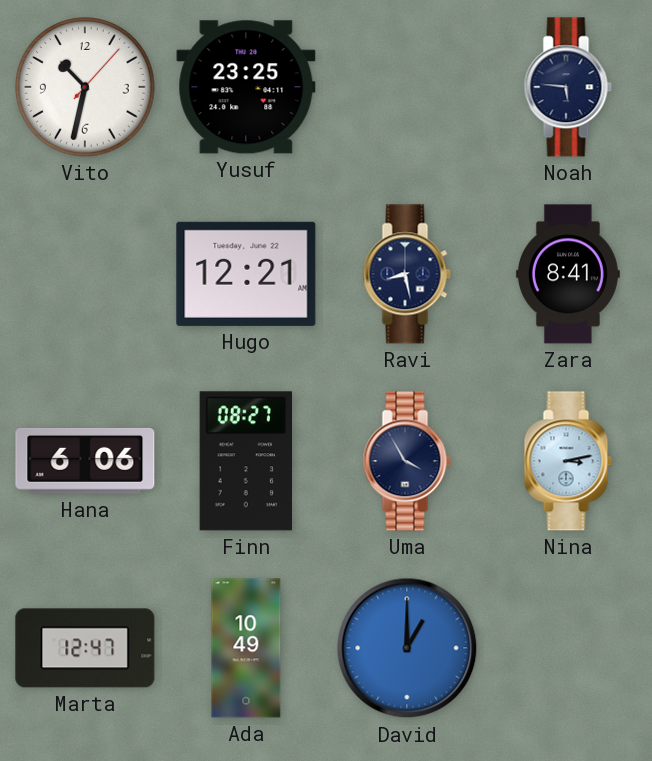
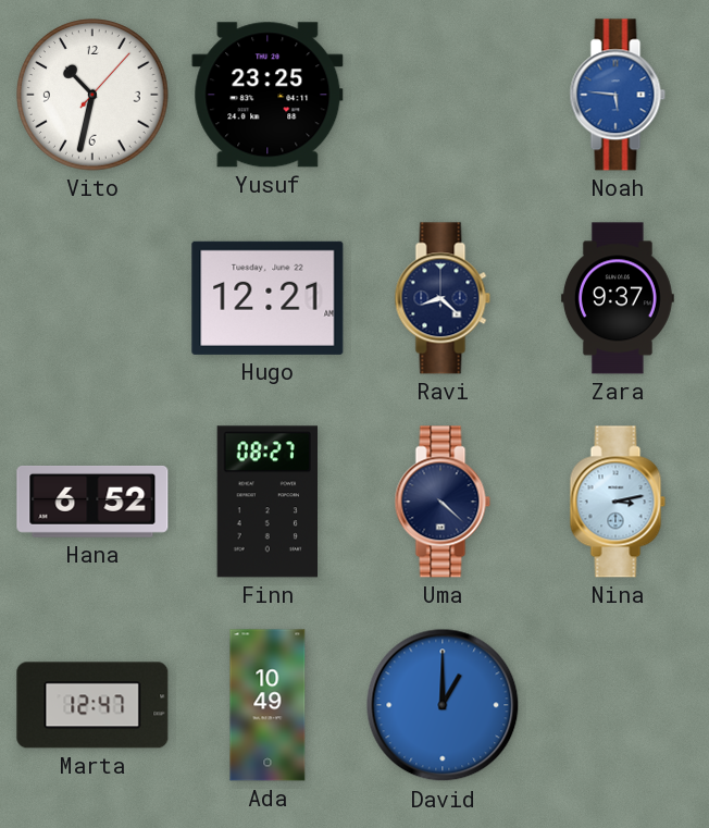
Noah dial: navy -> blue
Ravi: 8:28 -> 8:22
Zara: 8:41 -> 9:37
Hana: 6:06 -> 6:52
Uma: 3:55 -> 4:22
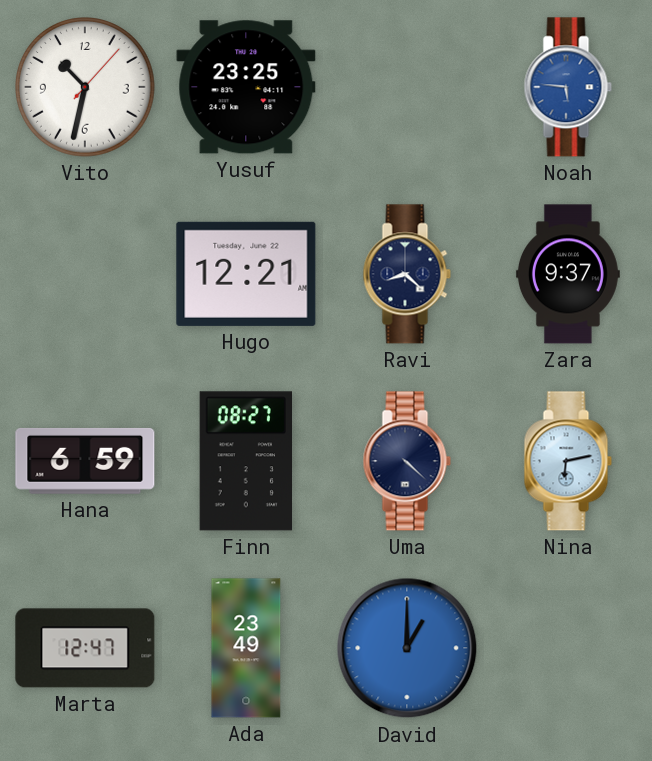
Hana: 6:52 -> 6:59
Nina: 3:13 -> 6:13
Ada: 10:49 -> 23:49
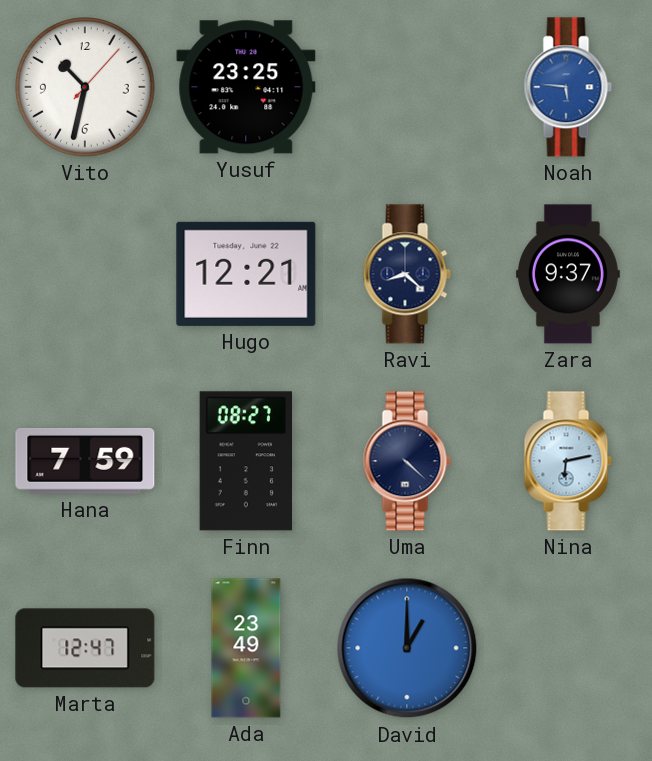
Hana: 6:59 -> 7:59
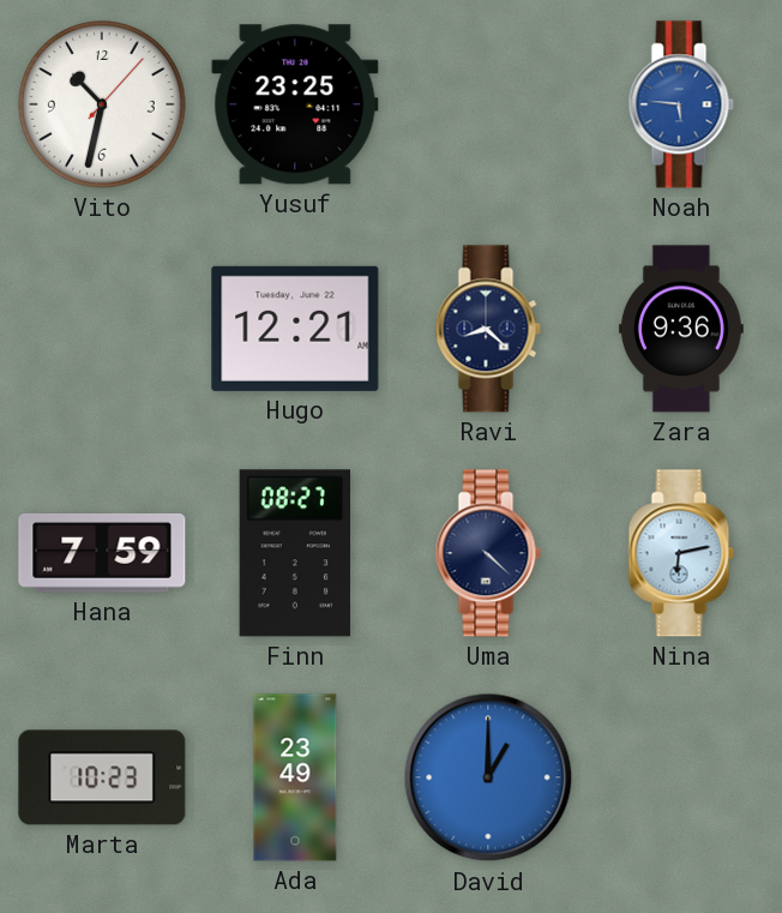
Zara: 9:37 -> 9:36
Marta: 12:47 -> 10:23
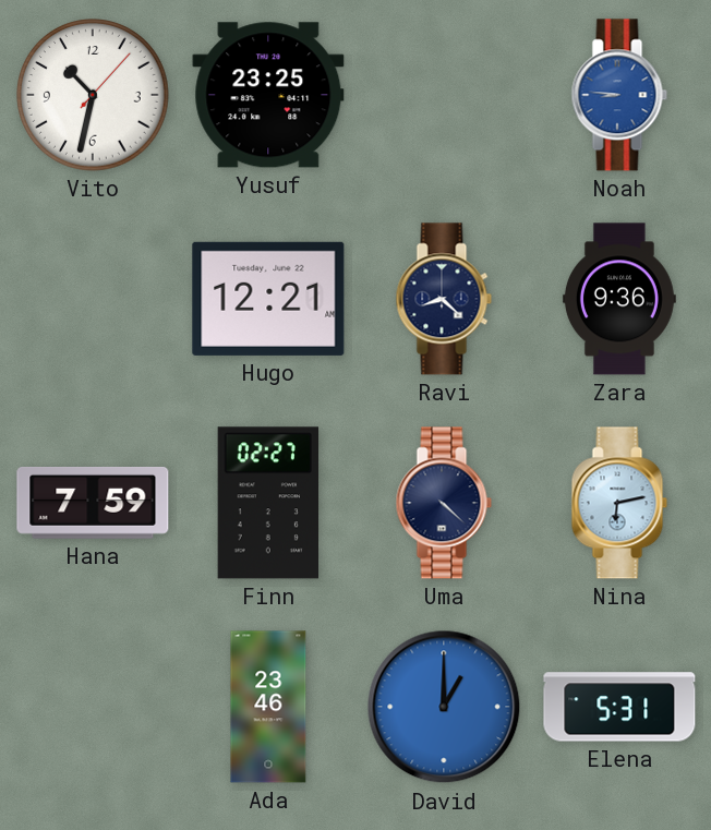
Noah: 5:46 -> 8:46
Finn: 08:27 -> 02:27
Marta: 10:23 -> none
Ada: 23:49 -> 23:46
Elena: none -> 5:31
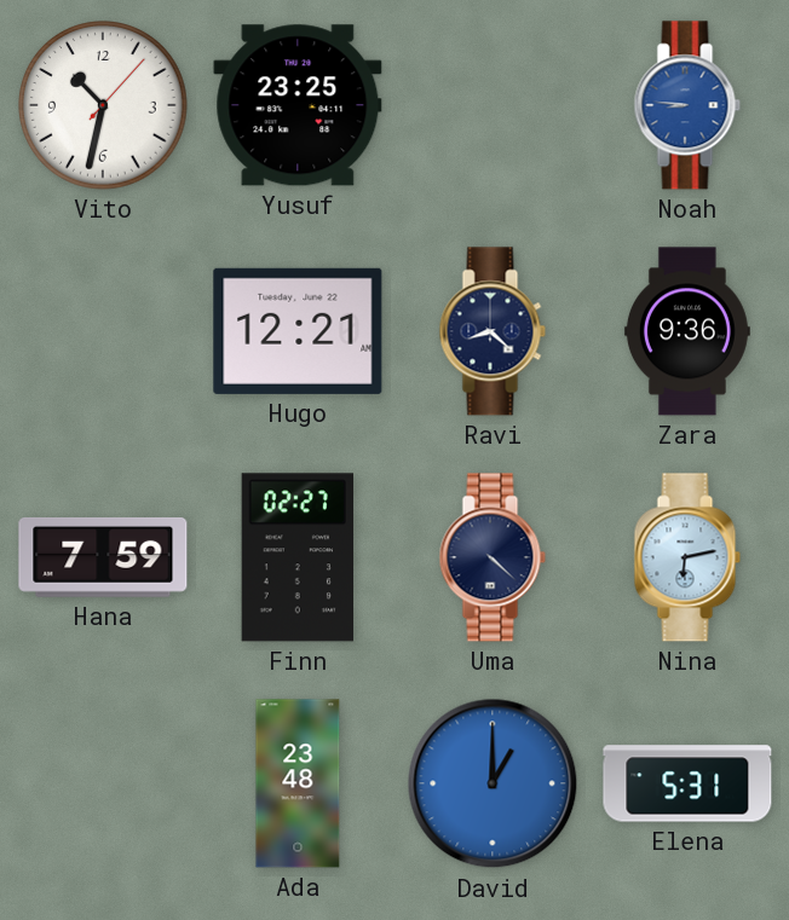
Ada: 23:46 -> 23:48
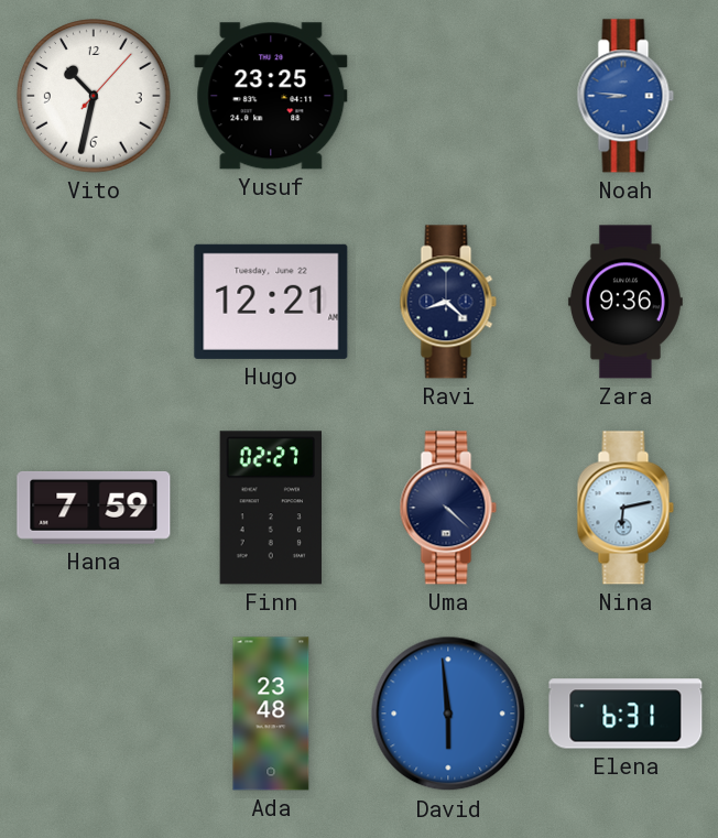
David: 1:00 -> 5:59
Elena: 5:31 -> 6:31
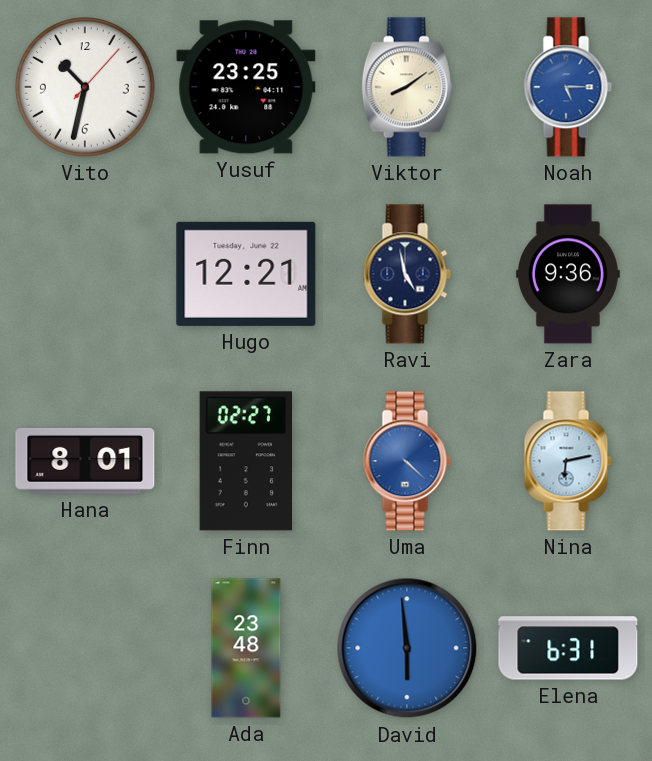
Viktor: none -> 8:09
Noah: 8:46 -> 5:15
Ravi: 8:22 -> 4:58
Hana: 7:59 -> 8:01
Uma dial: navy -> blue
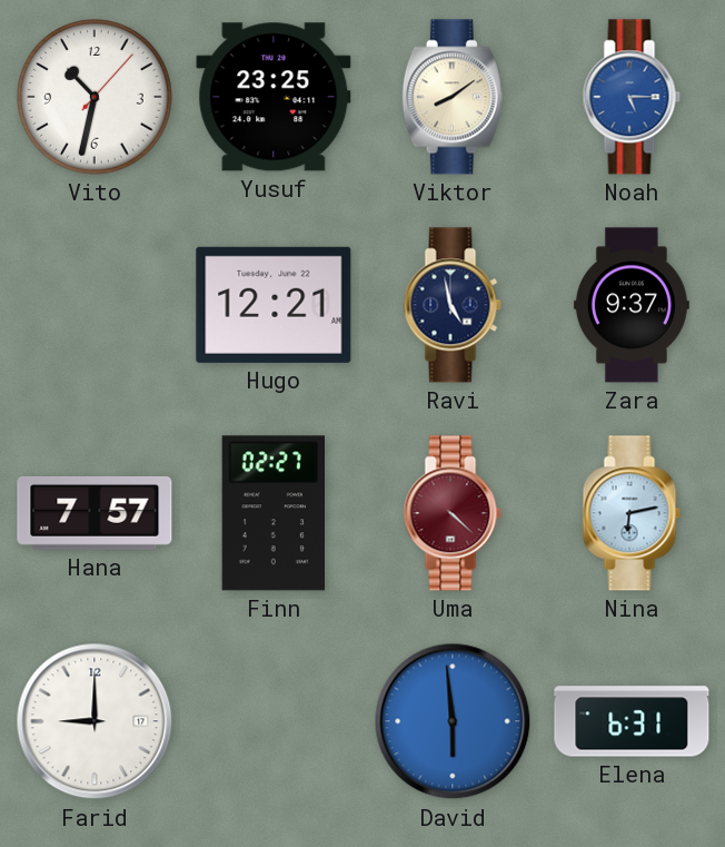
Zara: 9:36 -> 9:37
Hana: 8:01 -> 7:57
Uma dial: blue -> burgundy
Farid: none -> 9:00
Ada: 23:48 -> none
